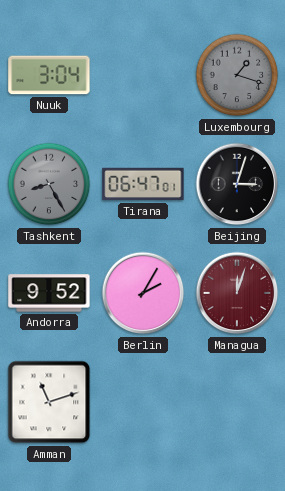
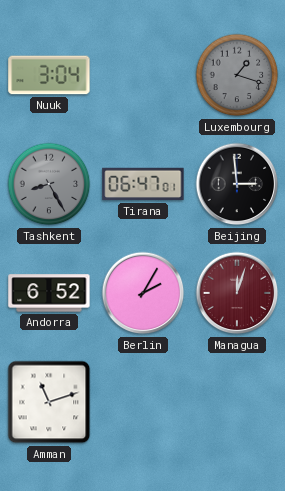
Beijing: 3:03 -> 2:59
Andorra: 9:52 -> 6:52
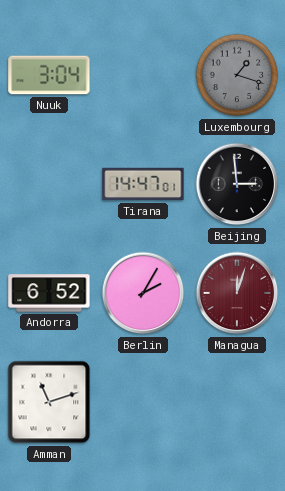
Tashkent: 8:25 -> none
Tirana: 06:47 -> 14:47
